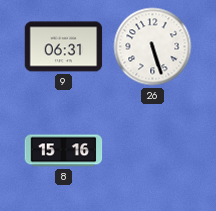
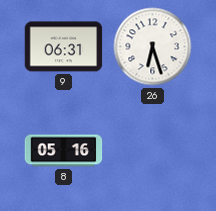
26: 5:27 -> 6:27
8: 15:16 -> 05:16
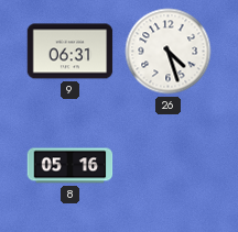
26: 6:27 -> 4:27
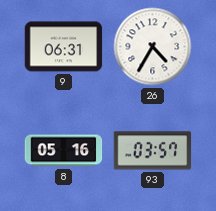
26: 4:27 -> 4:35
93: none -> 03:57
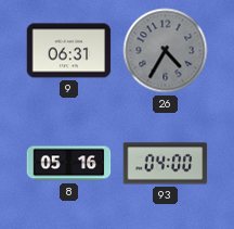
26 dial: white -> grey
93: 03:57 -> 04:00
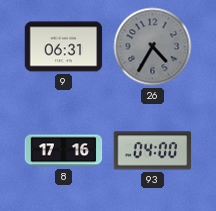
8: 05:16 -> 17:16
